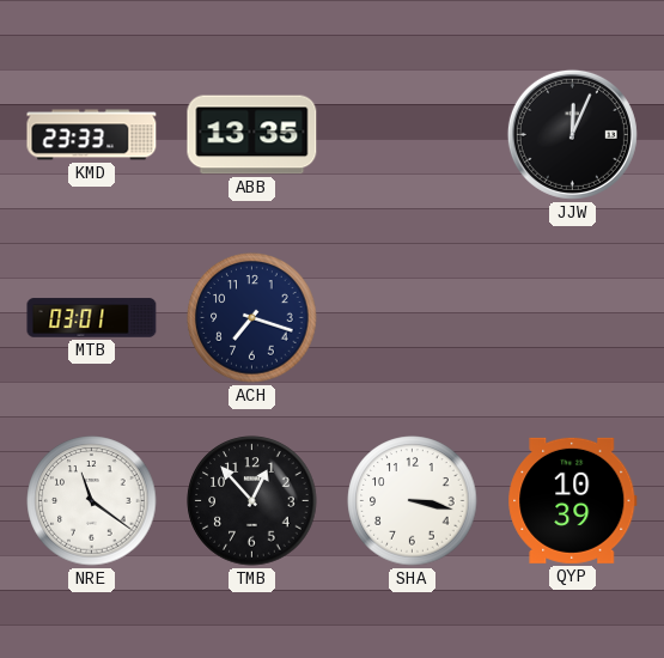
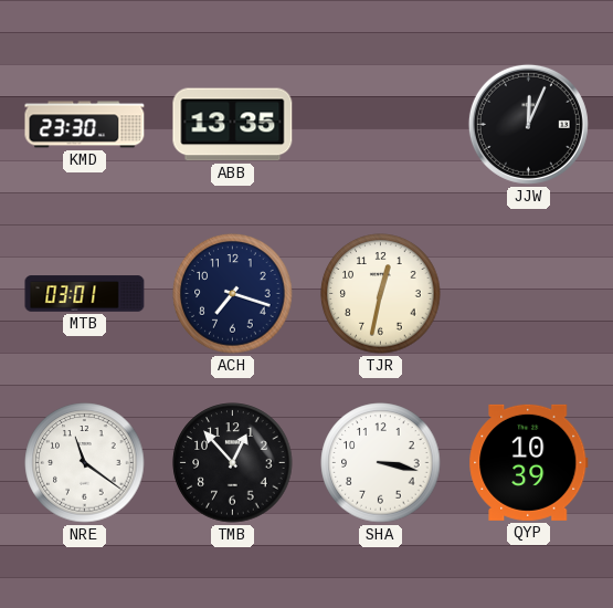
KMD: 23:33 -> 23:30
TJR: none -> 12:32
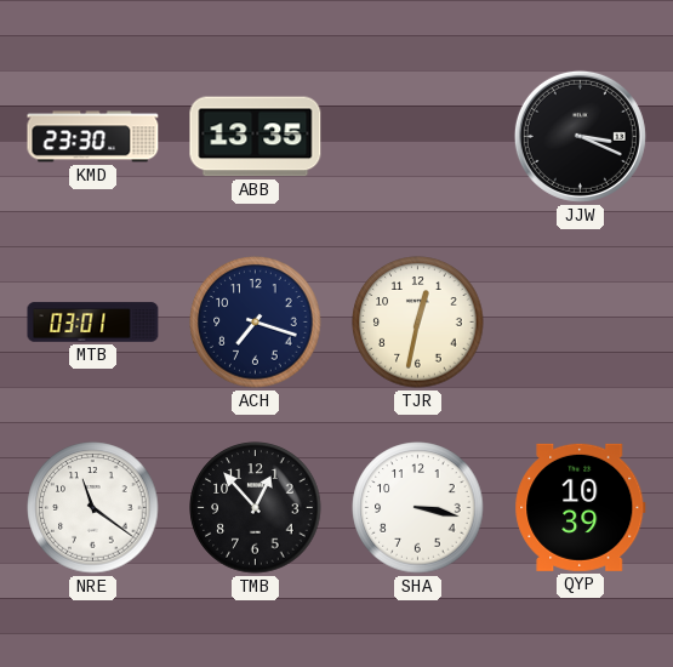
JJW: 12:04 -> 3:19
